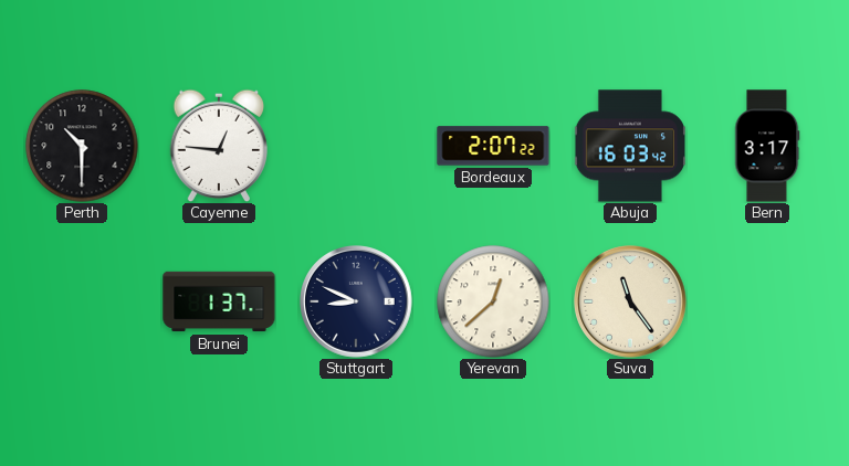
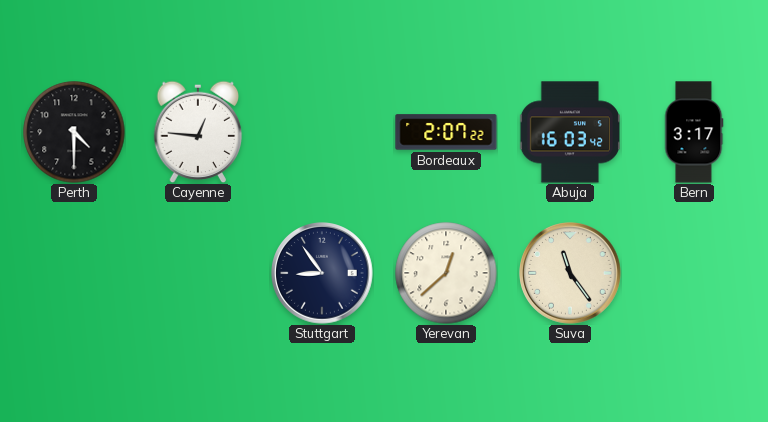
Perth: 10:30 -> 4:30
Brunei: 1:37 -> none
Stuttgart: 8:49 -> 8:54
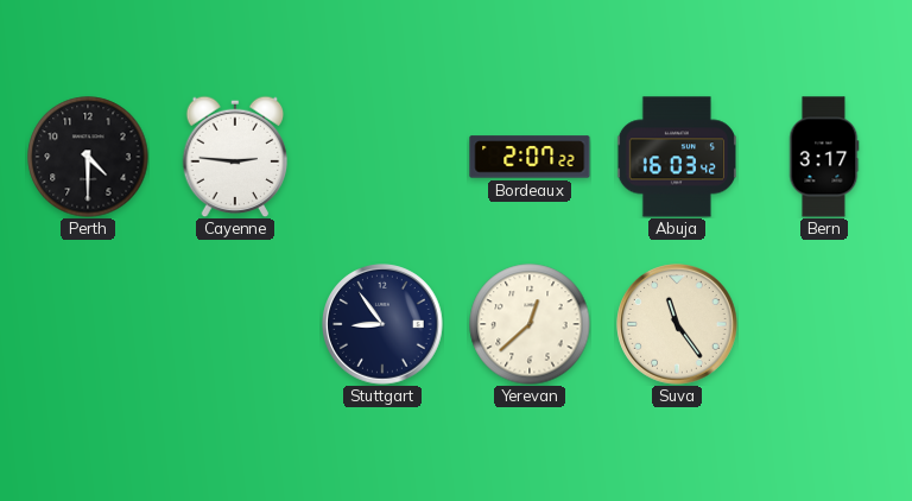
Cayenne: 12:46 -> 2:46
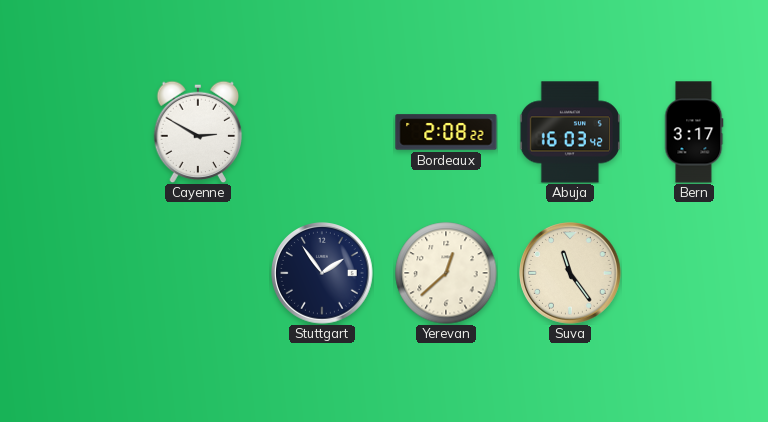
Perth: 4:30 -> none
Cayenne: 2:46 -> 2:50
Bordeaux: 2:07 -> 2:08
Stuttgart: 8:54 -> 1:54
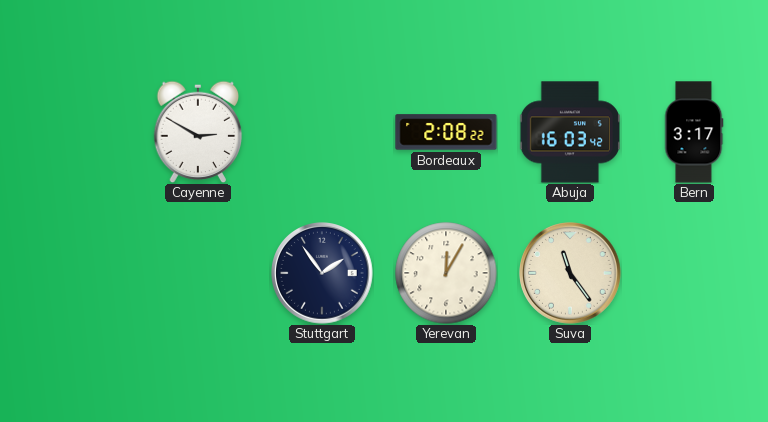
Yerevan: 12:38 -> 12:05
